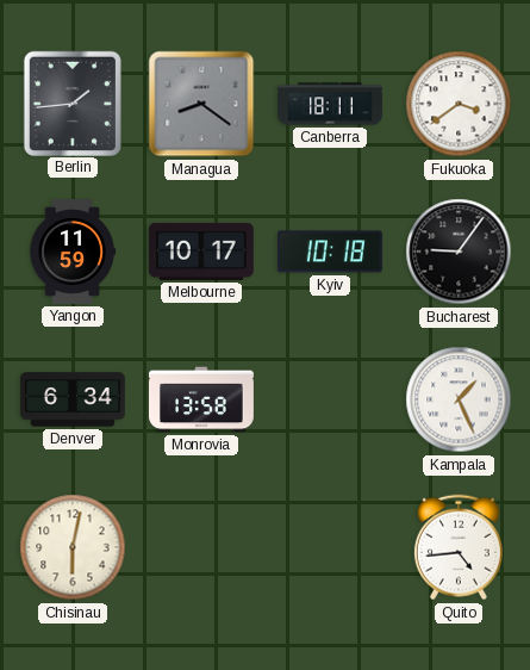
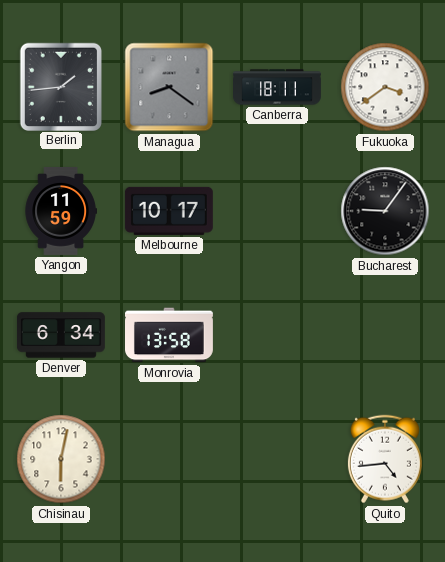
Kyiv: 10:18 -> none
Kampala: 1:26 -> none
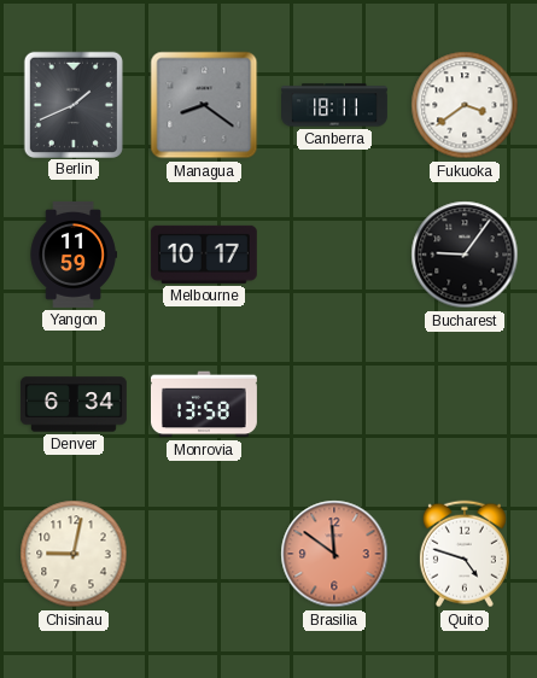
Berlin: 1:44 -> 1:41
Chisinau: 6:02 -> 9:02
Brasilia: none -> 11:51
Quito: 4:44 -> 4:48
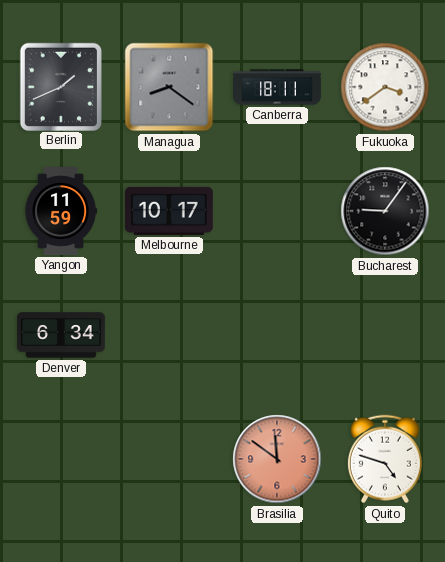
Monrovia: 13:58 -> none
Chisinau: 9:02 -> none
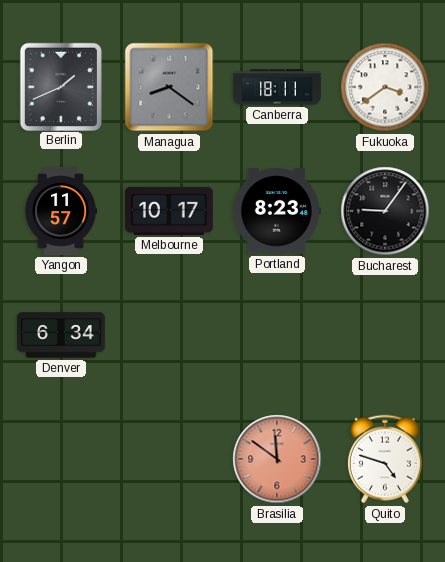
Yangon: 11:59 -> 11:57
Portland: none -> 8:23
